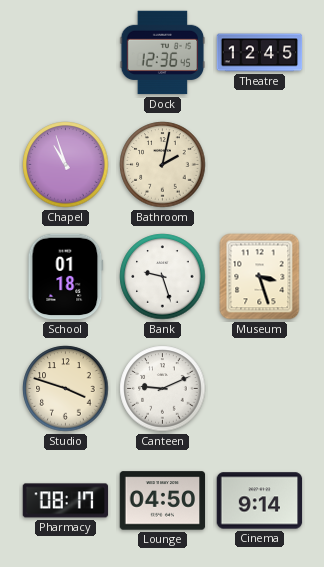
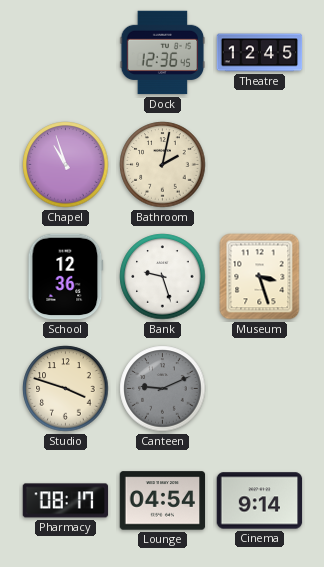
School: 01:18 -> 12:36
Canteen dial: white -> grey
Lounge: 04:50 -> 04:54
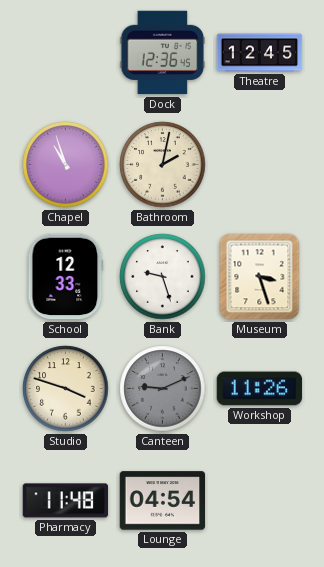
School: 12:36 -> 12:33
Workshop: none -> 11:26
Pharmacy: 08:17 -> 11:48
Cinema: 9:14 -> none
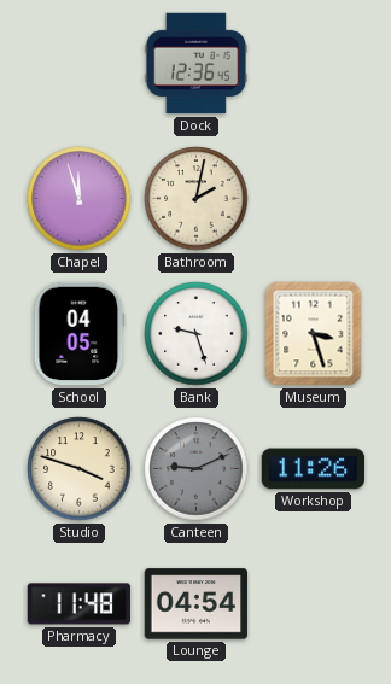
Theatre: 12:45 -> none
Chapel: 10:57 -> 11:57
School: 12:33 -> 04:05
